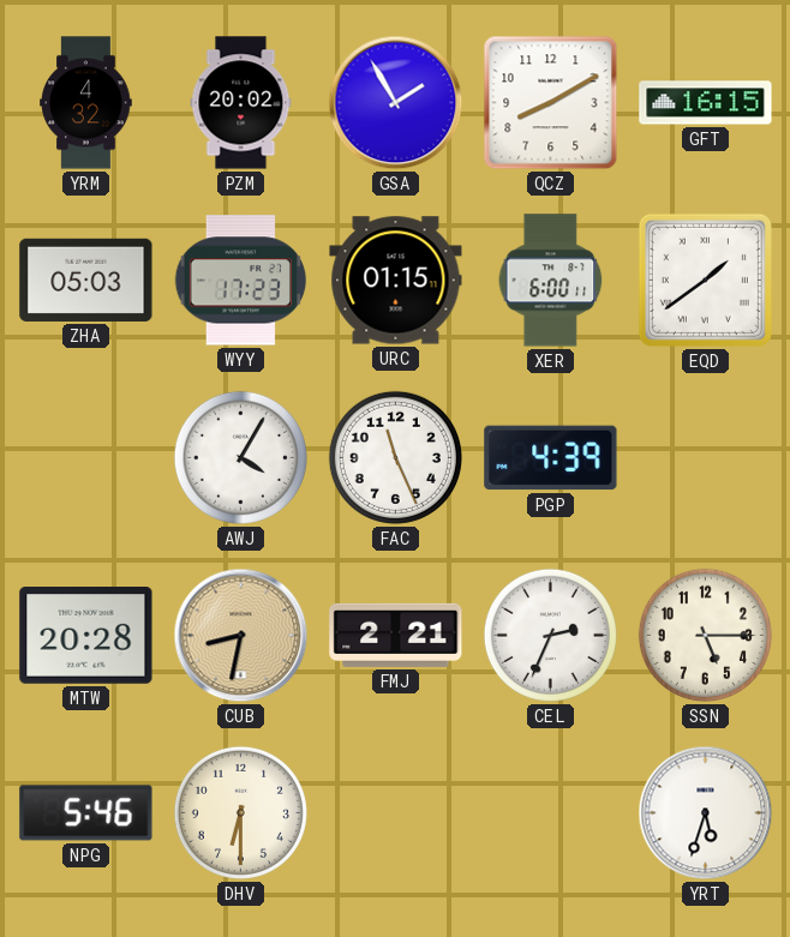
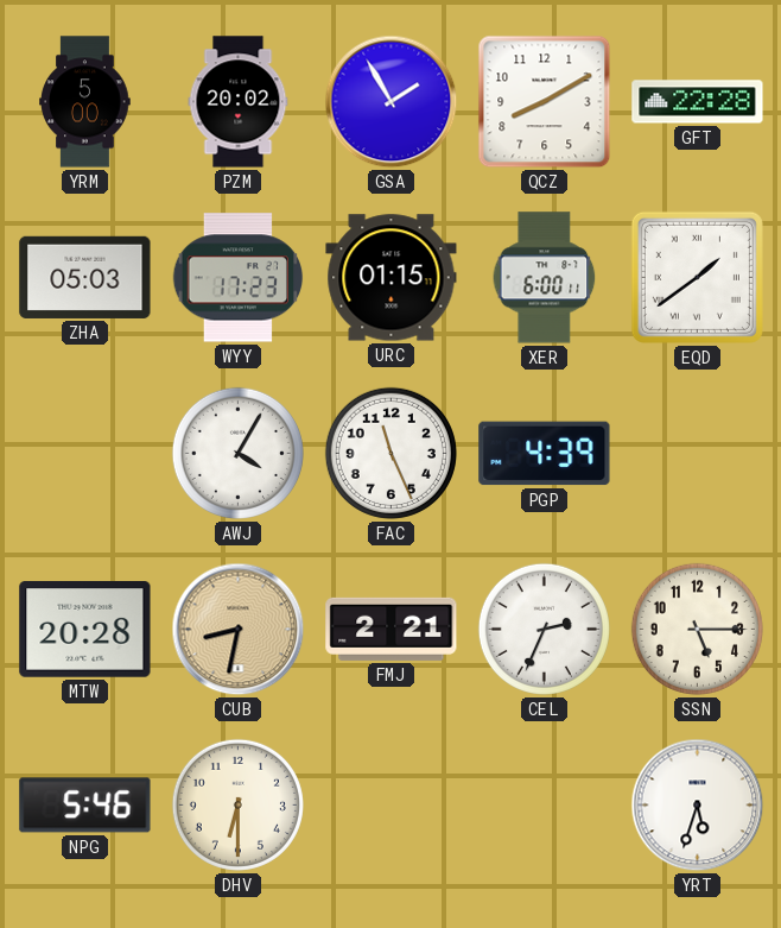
YRM: 4:32 -> 5:00
GFT: 16:15 -> 22:28
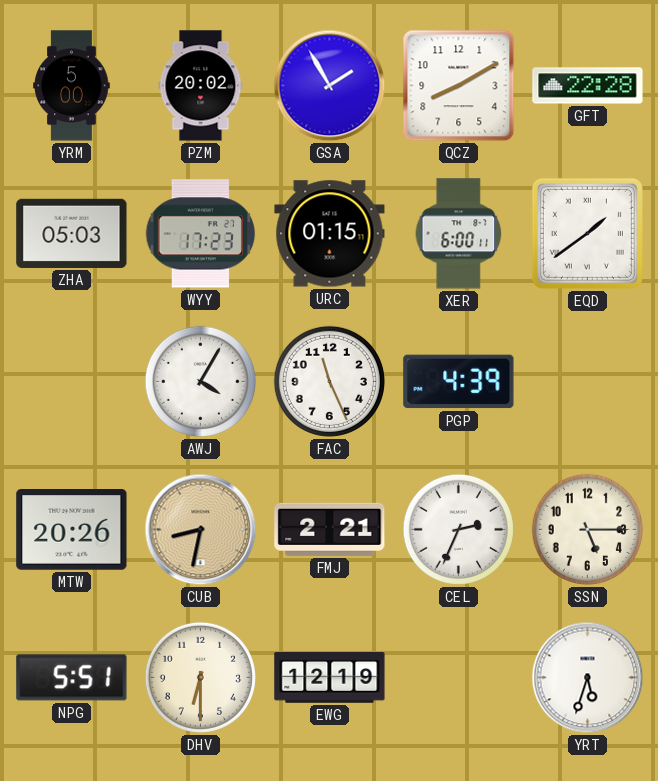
MTW: 20:28 -> 20:26
NPG: 5:46 -> 5:51
EWG: none -> 12:19
